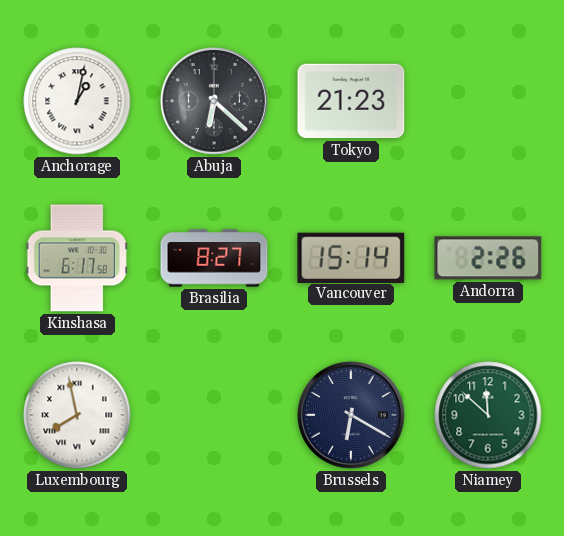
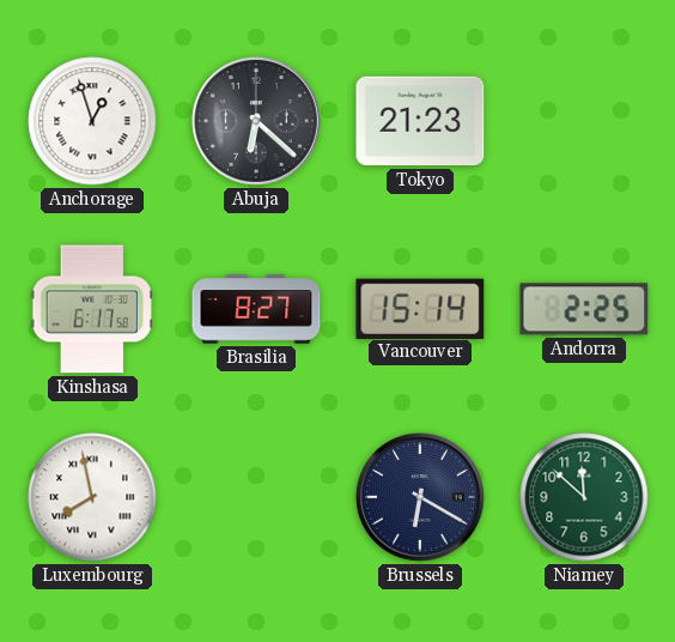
Anchorage: 1:02 -> 12:57
Andorra: 2:26 -> 2:25
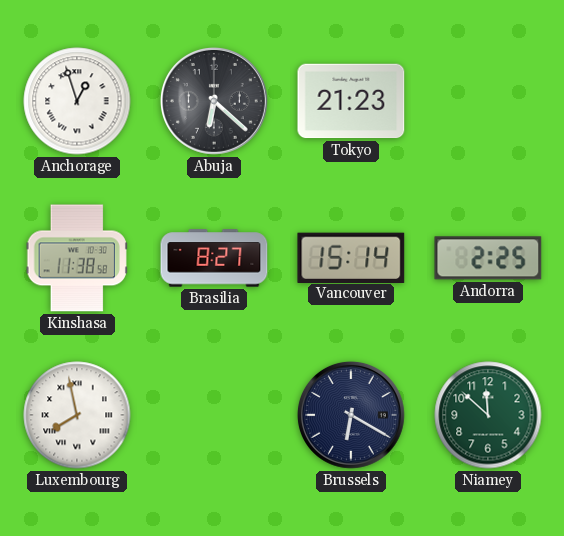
Kinshasa: 6:17 -> 11:38
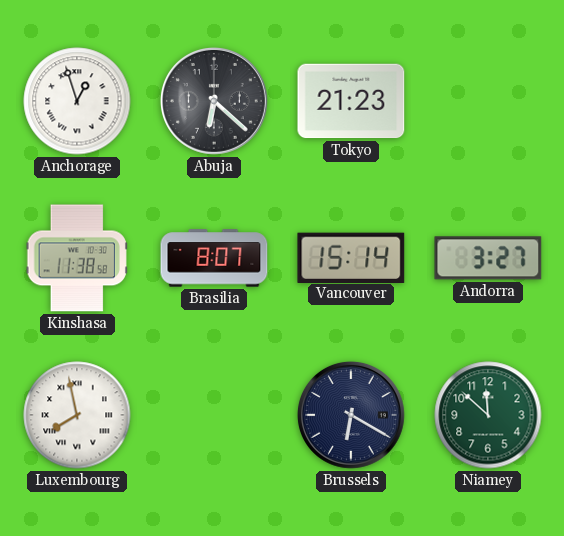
Brasilia: 8:27 -> 8:07
Andorra: 2:25 -> 3:27
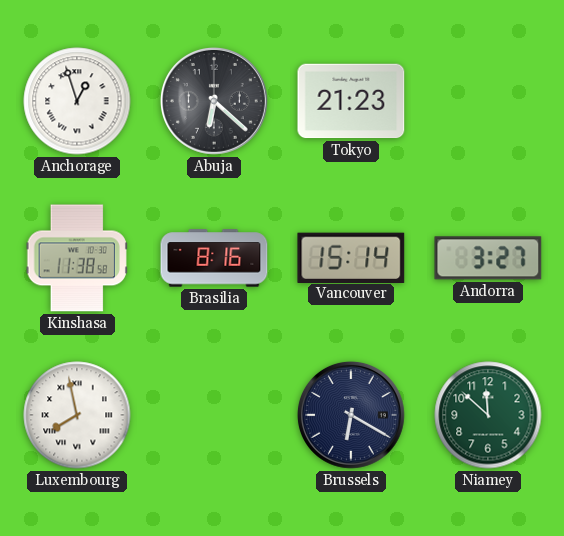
Brasilia: 8:07 -> 8:16
